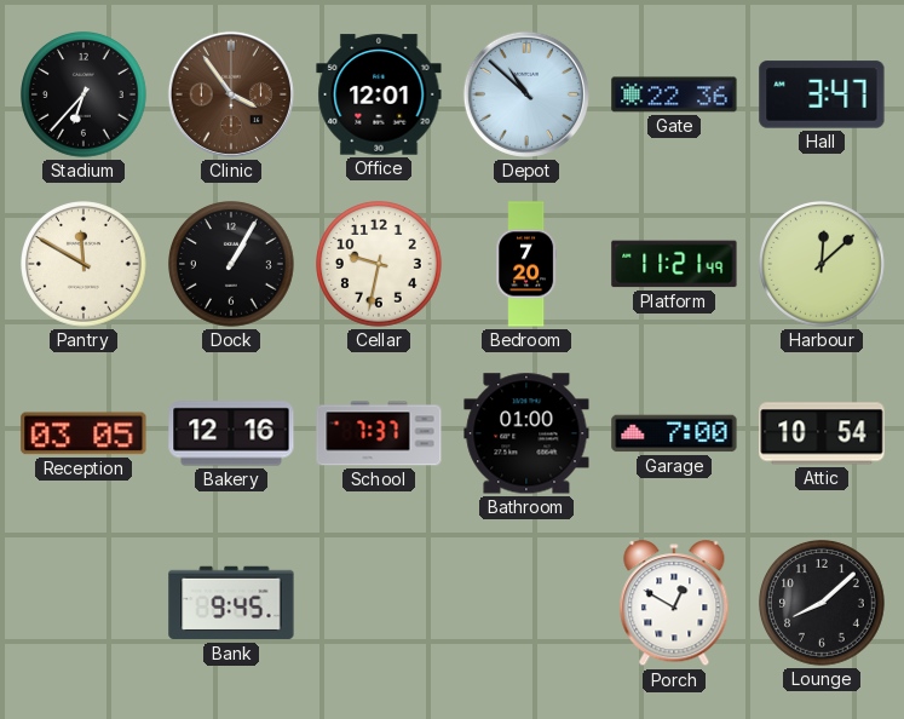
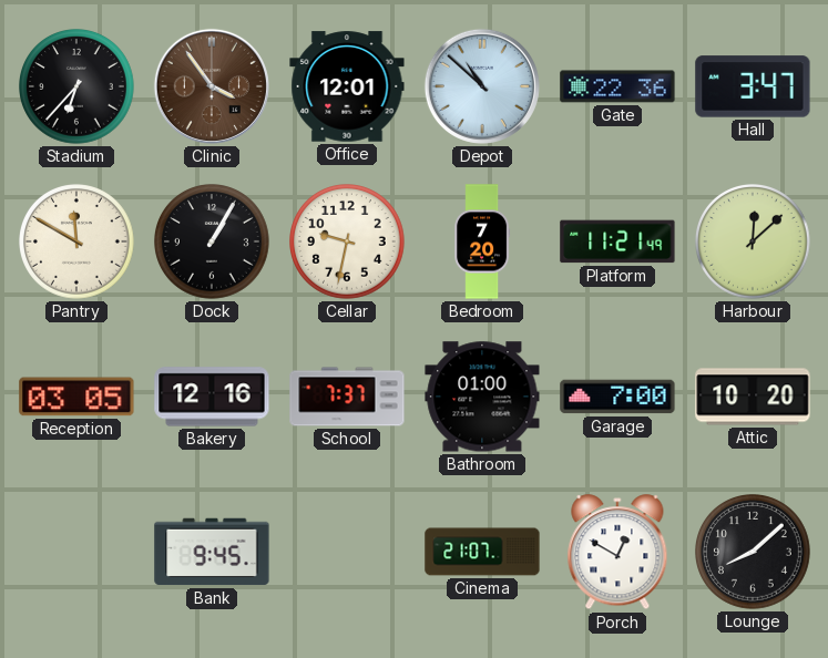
Attic: 10:54 -> 10:20
Cinema: none -> 21:07
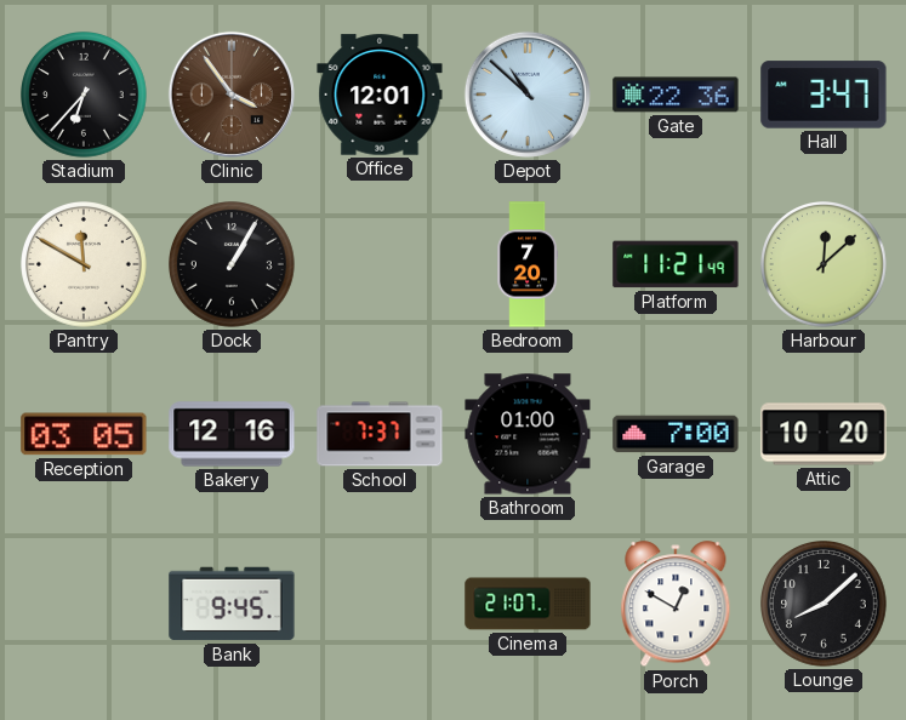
Cellar: 9:32 -> none
